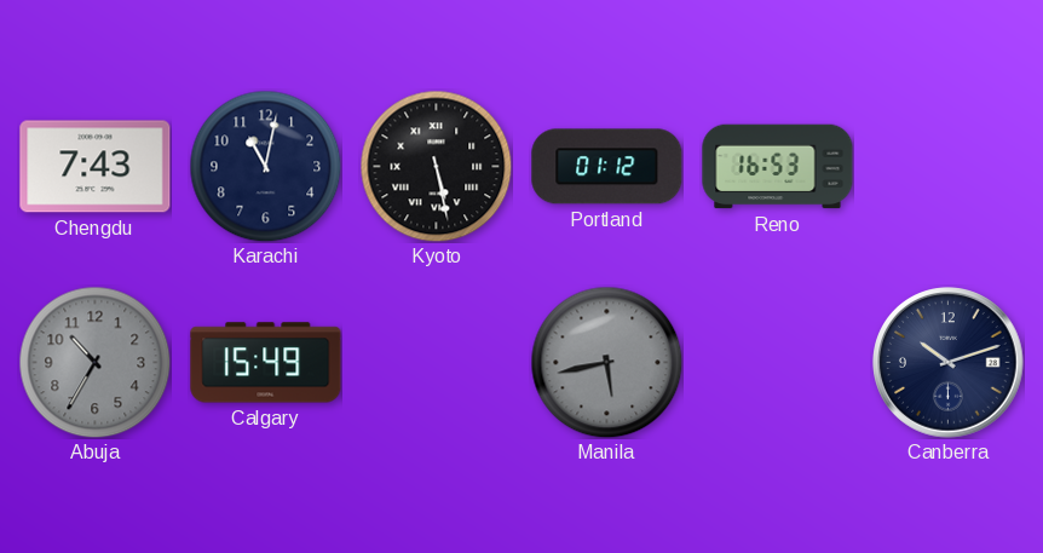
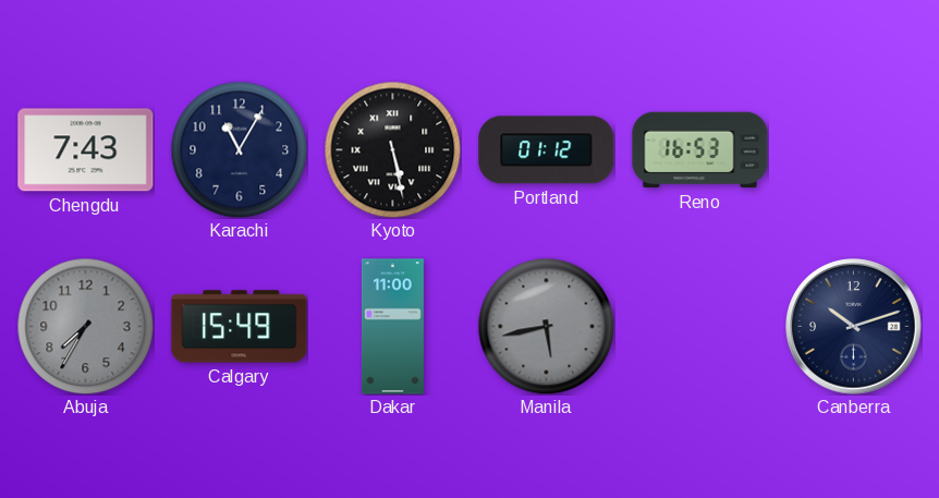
Karachi: 11:02 -> 11:05
Abuja: 10:35 -> 7:35
Dakar: none -> 11:00
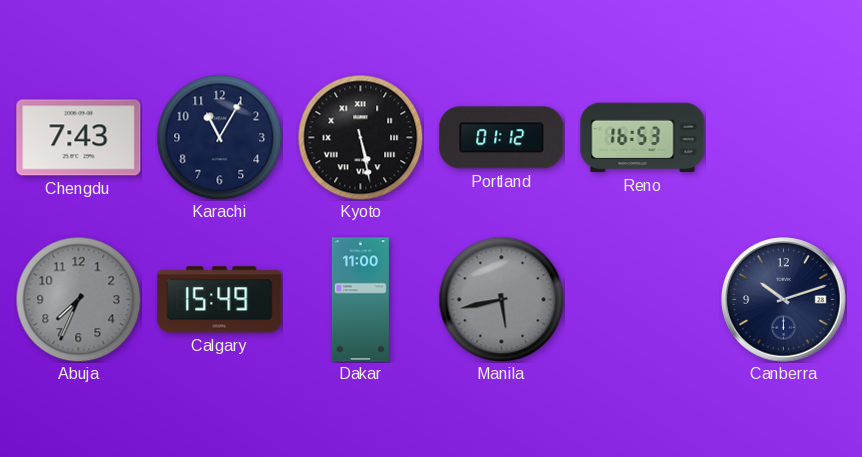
Abuja: 7:35 -> 7:34
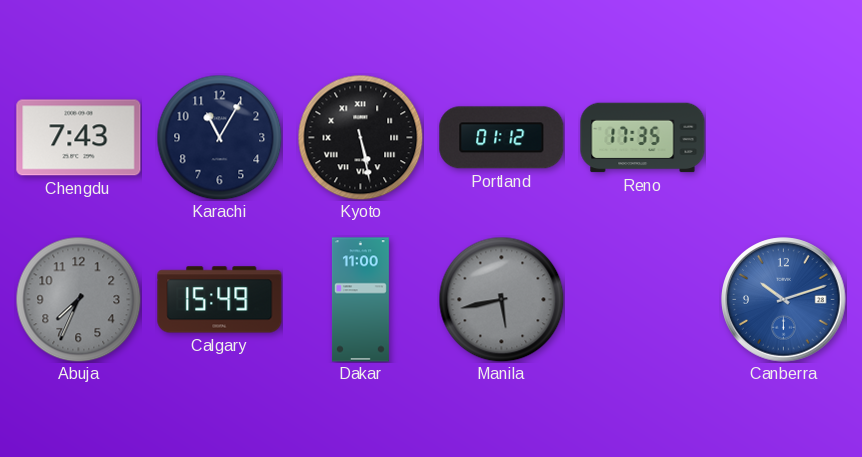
Reno: 16:53 -> 17:35
Canberra dial: navy -> blue
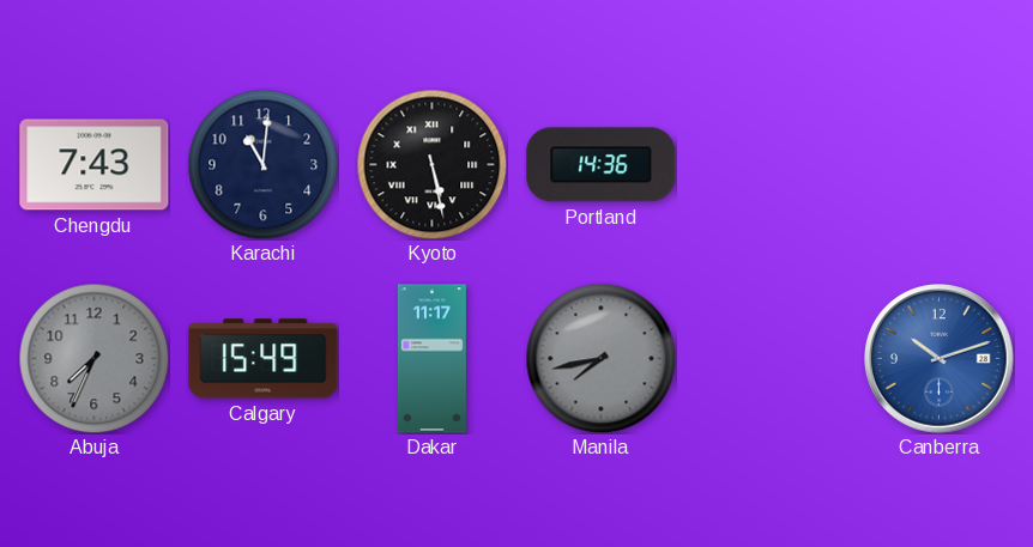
Karachi: 11:05 -> 11:01
Portland: 01:12 -> 14:36
Reno: 17:35 -> none
Dakar: 11:00 -> 11:17
Manila: 5:43 -> 7:43
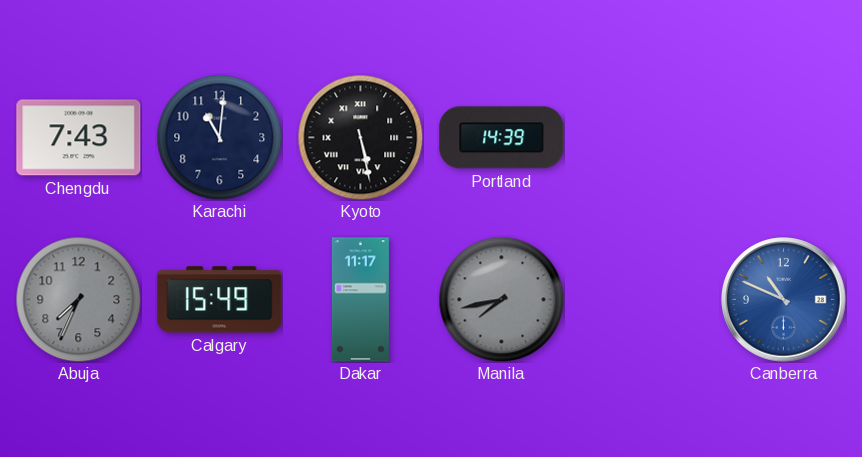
Portland: 14:36 -> 14:39
Canberra: 10:12 -> 10:49
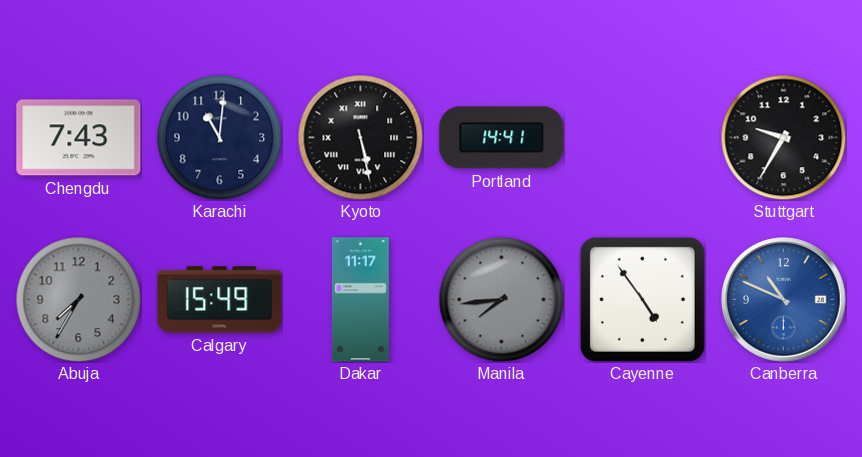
Portland: 14:39 -> 14:41
Stuttgart: none -> 9:35
Abuja: 7:34 -> 7:35
Manila: 7:43 -> 7:44
Cayenne: none -> 4:54
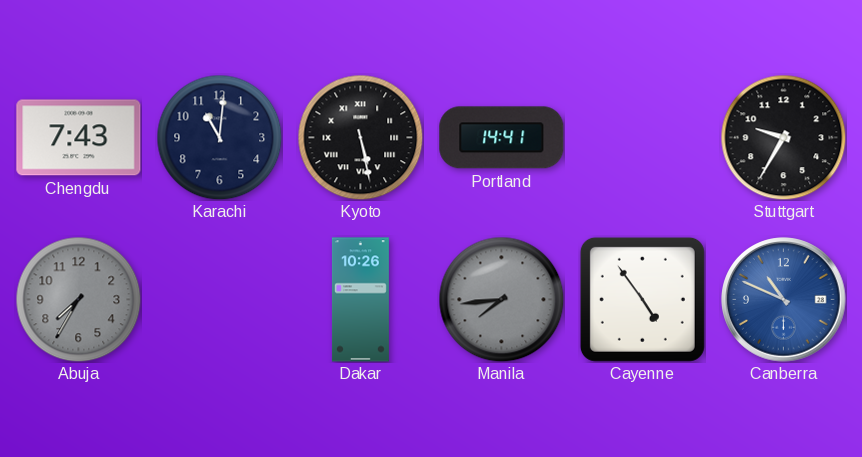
Calgary: 15:49 -> none
Dakar: 11:17 -> 10:26
